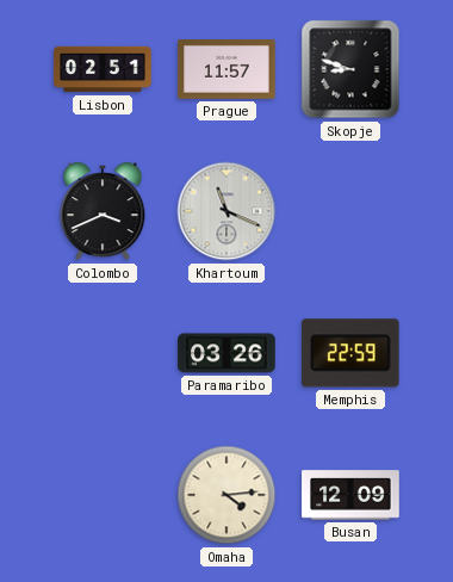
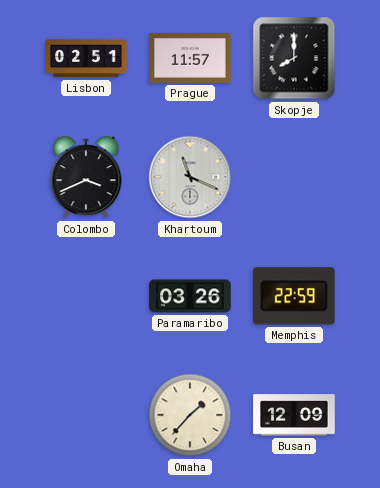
Skopje: 8:48 -> 8:00
Omaha: 4:14 -> 1:37
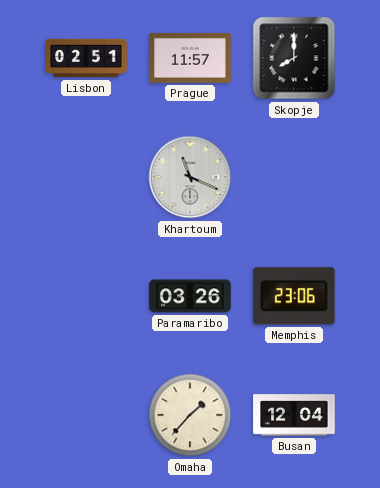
Colombo: 3:41 -> none
Memphis: 22:59 -> 23:06
Busan: 12:09 -> 12:04
